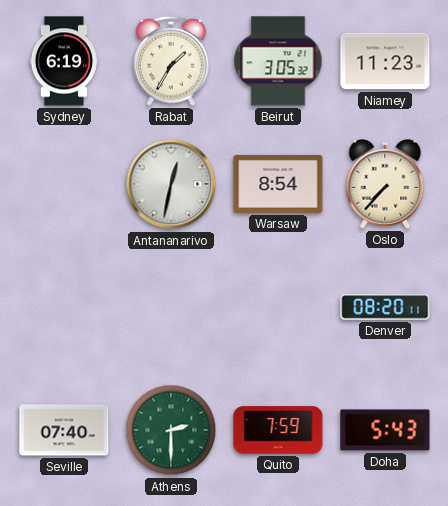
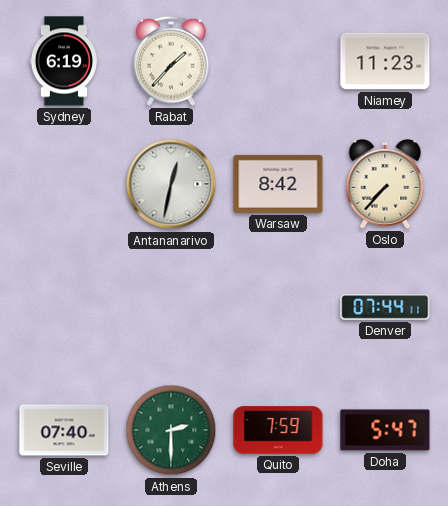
Rabat: 1:35 -> 1:37
Beirut: 3:05 -> none
Warsaw: 8:54 -> 8:42
Denver: 08:20 -> 07:44
Doha: 5:43 -> 5:47
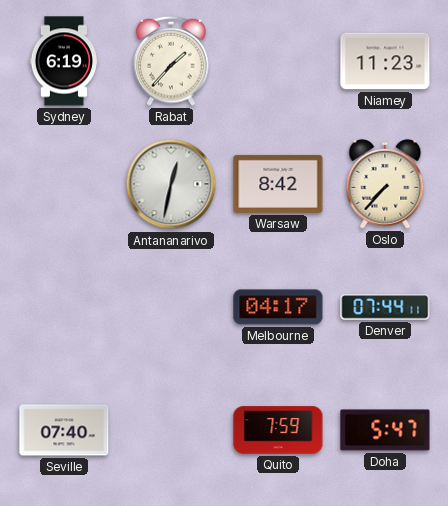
Melbourne: none -> 04:17
Athens: 2:30 -> none
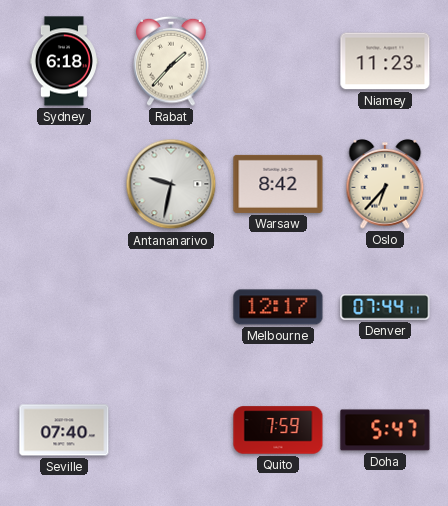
Sydney: 6:19 -> 6:18
Antananarivo: 12:32 -> 9:32
Oslo: 7:37 -> 6:37
Melbourne: 04:17 -> 12:17
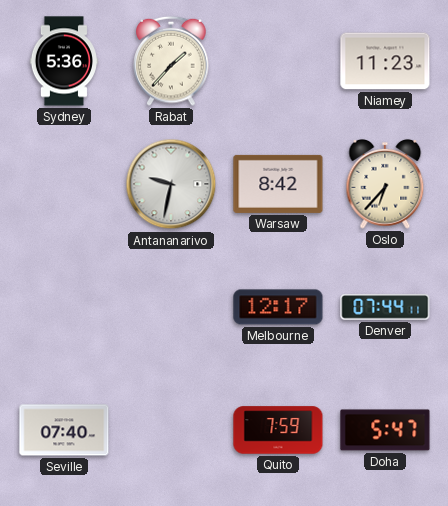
Sydney: 6:18 -> 5:36
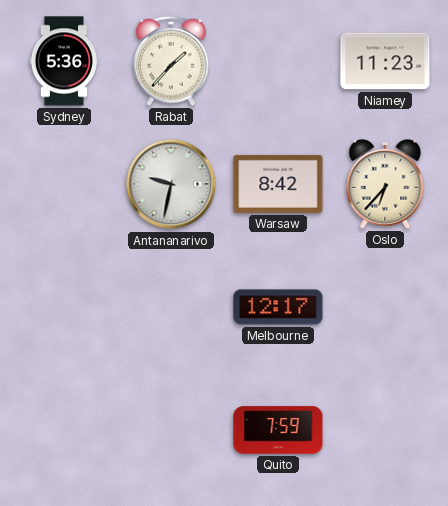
Denver: 07:44 -> none
Seville: 07:40 -> none
Doha: 5:47 -> none
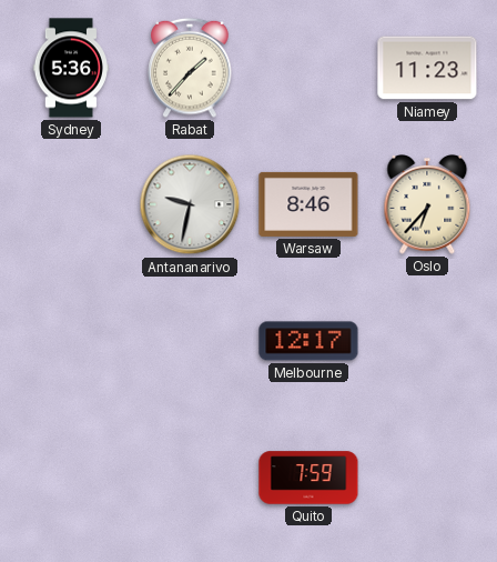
Warsaw: 8:42 -> 8:46
